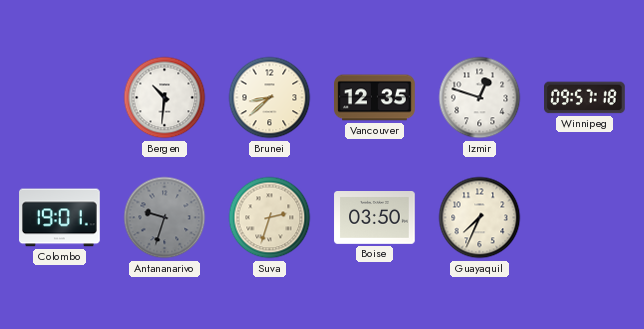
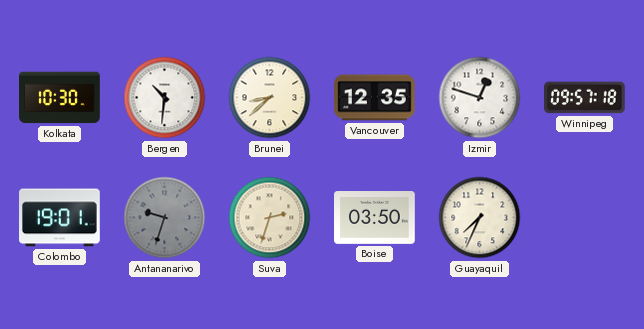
Kolkata: none -> 10:30
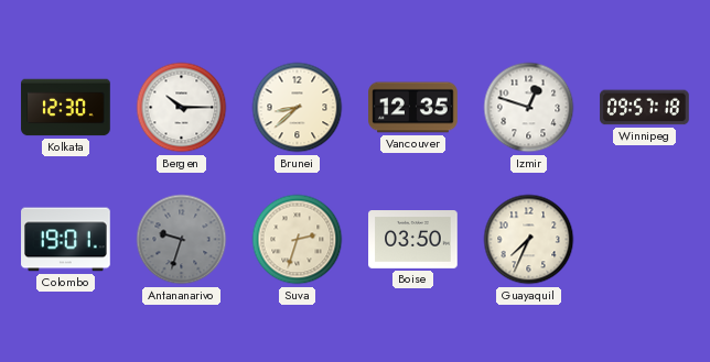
Kolkata: 10:30 -> 12:30
Bergen: 10:31 -> 10:15
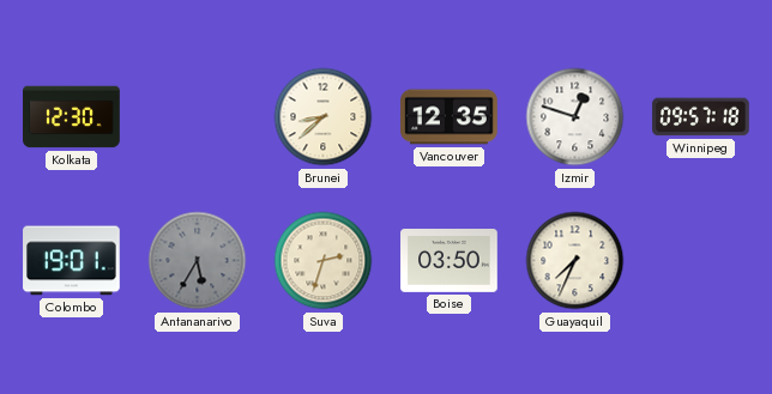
Bergen: 10:15 -> none
Antananarivo: 9:33 -> 5:35
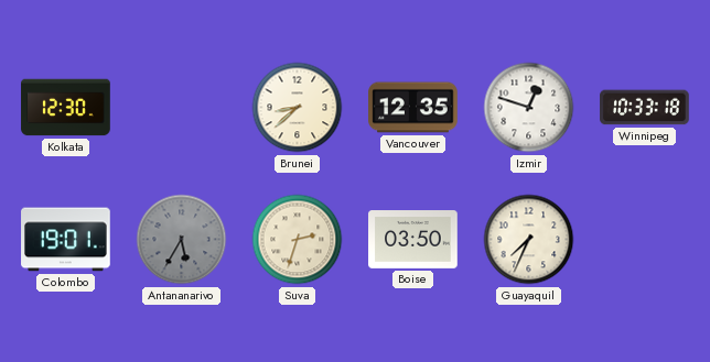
Winnipeg: 09:57 -> 10:33
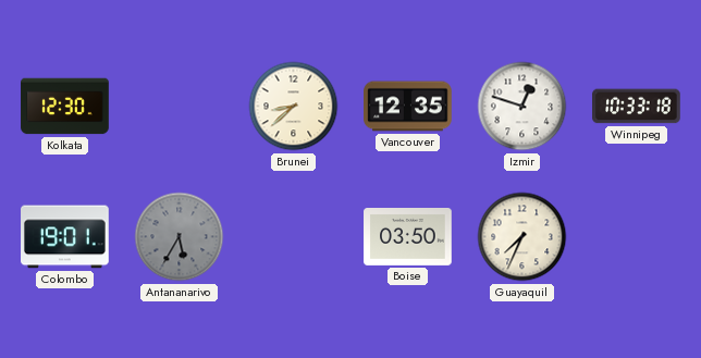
Suva: 2:33 -> none
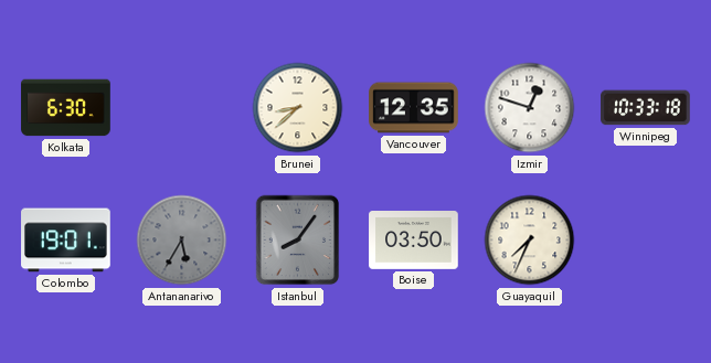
Kolkata: 12:30 -> 6:30
Istanbul: none -> 8:06
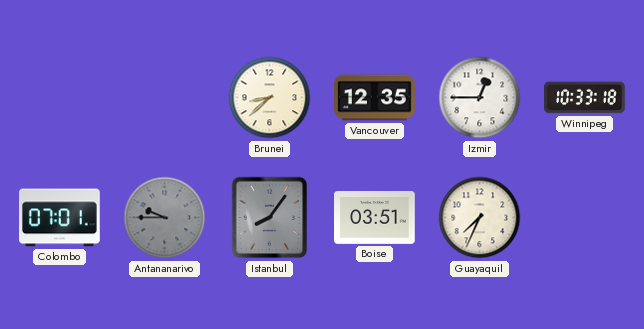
Kolkata: 6:30 -> none
Izmir: 12:48 -> 12:45
Colombo: 19:01 -> 07:01
Antananarivo: 5:35 -> 9:45
Boise: 03:50 -> 03:51
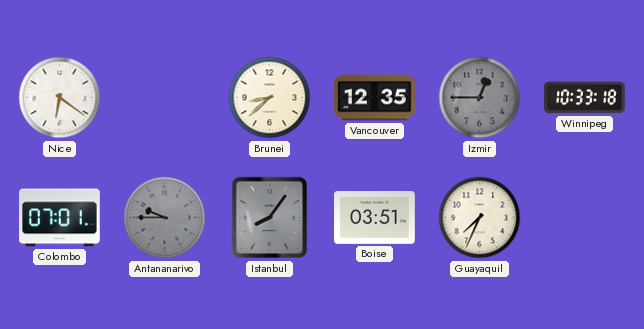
Nice: none -> 6:21
Izmir dial: white -> grey
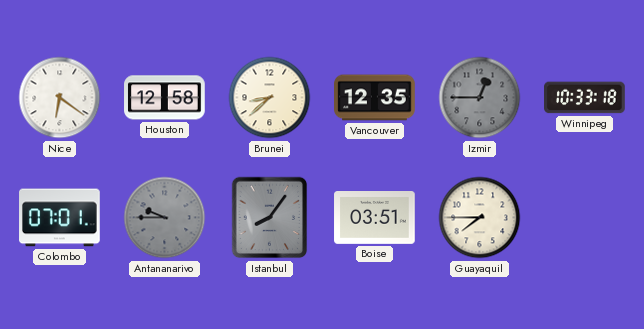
Houston: none -> 12:58
Guayaquil: 7:34 -> 7:45
